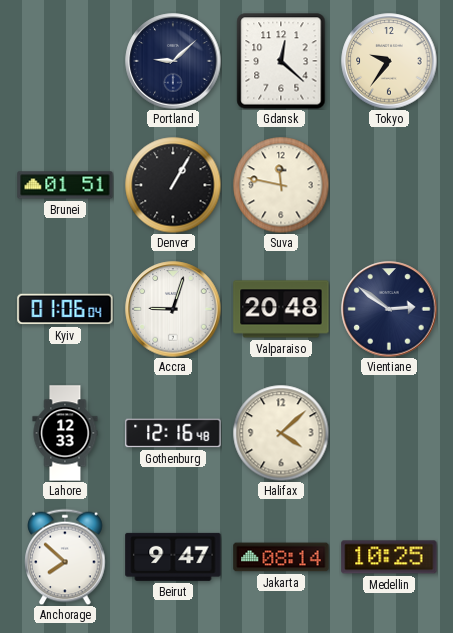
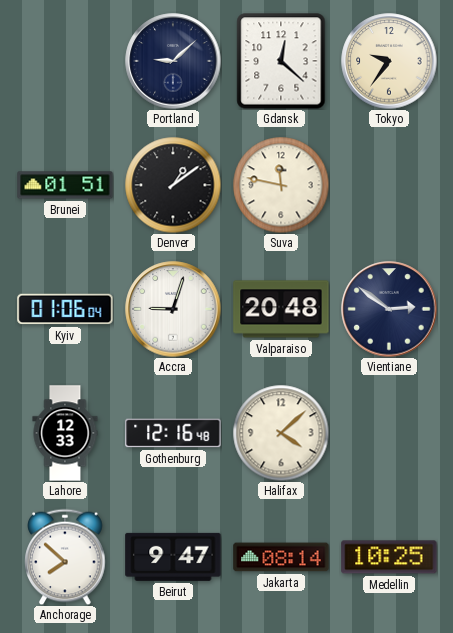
Denver: 1:05 -> 1:09
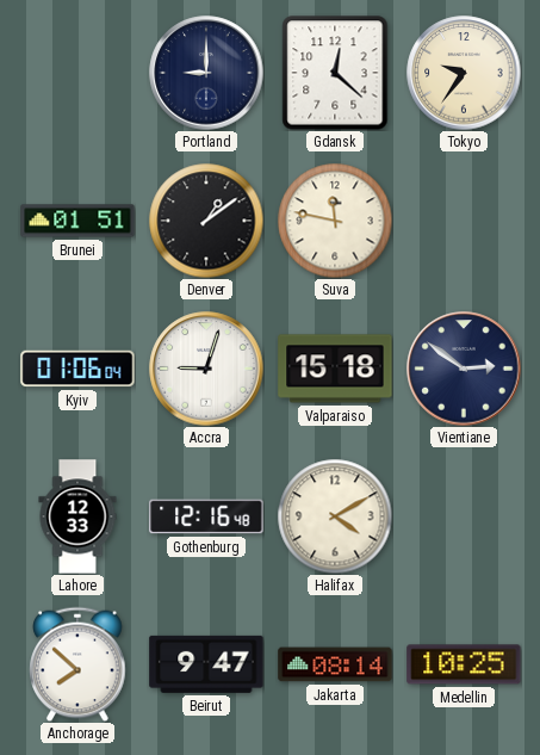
Portland: 9:08 -> 9:00
Valparaiso: 20:48 -> 15:18
Halifax: 4:08 -> 4:10
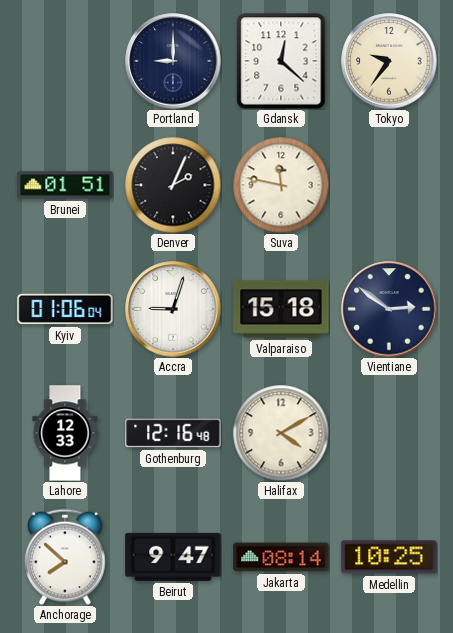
Denver: 1:09 -> 2:04
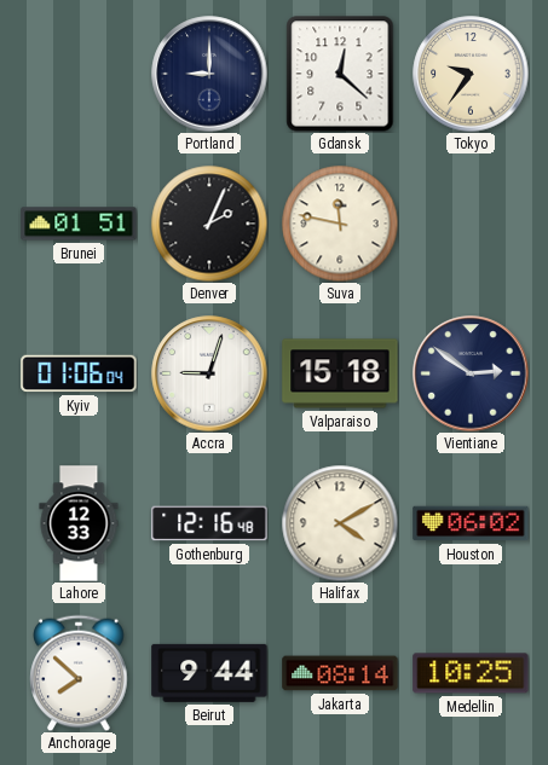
Houston: none -> 06:02
Beirut: 9:47 -> 9:44
